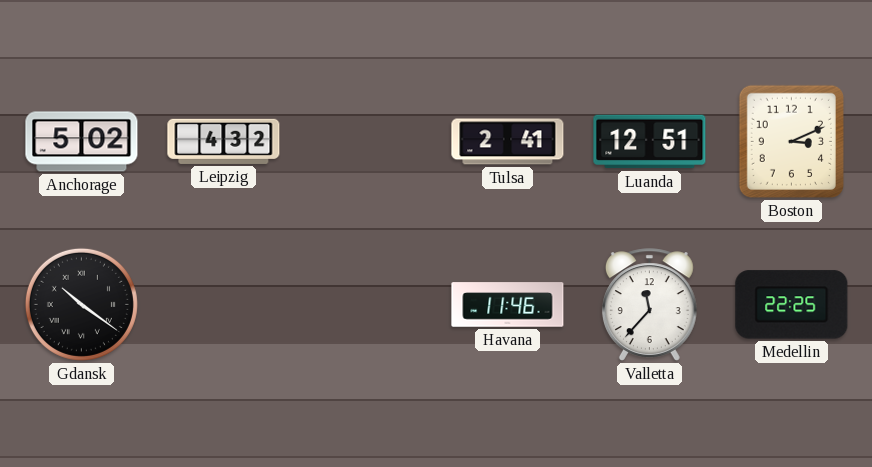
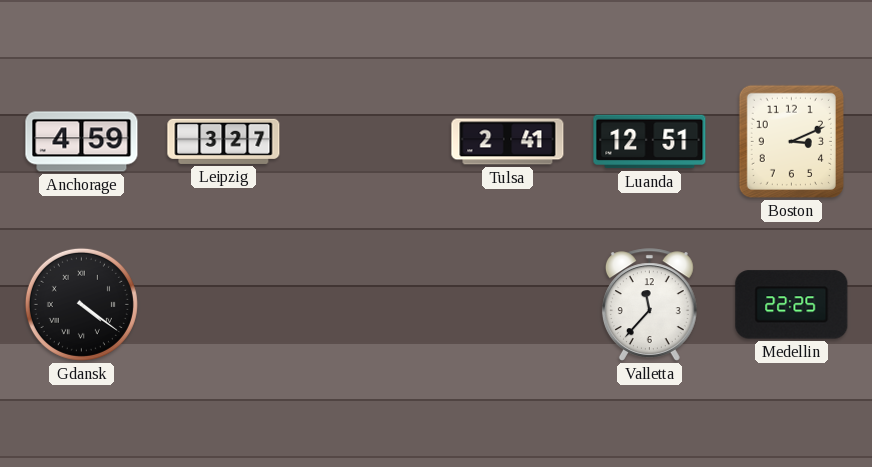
Anchorage: 5:02 -> 4:59
Leipzig: 4:32 -> 3:27
Gdansk: 10:21 -> 4:21
Havana: 11:46 -> none
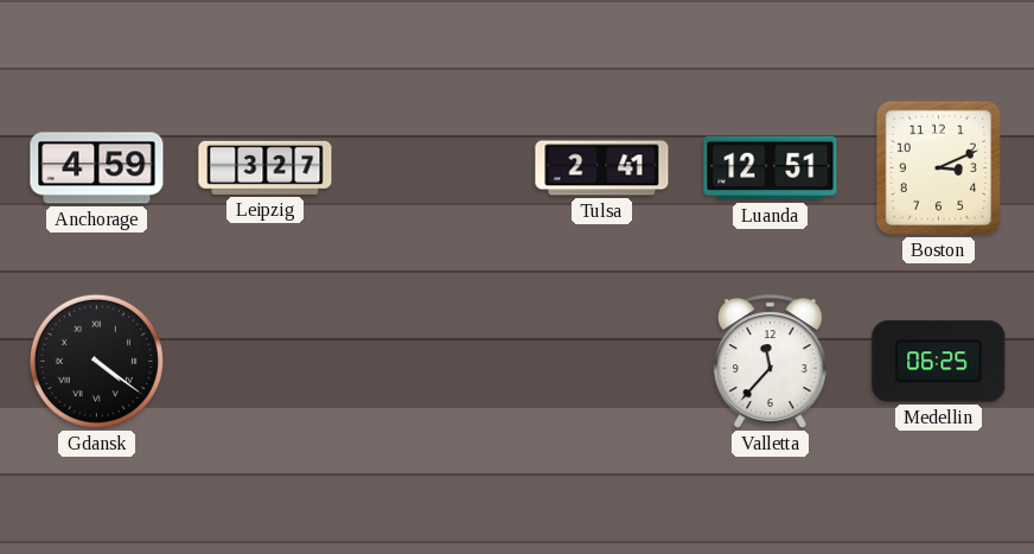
Medellin: 22:25 -> 06:25
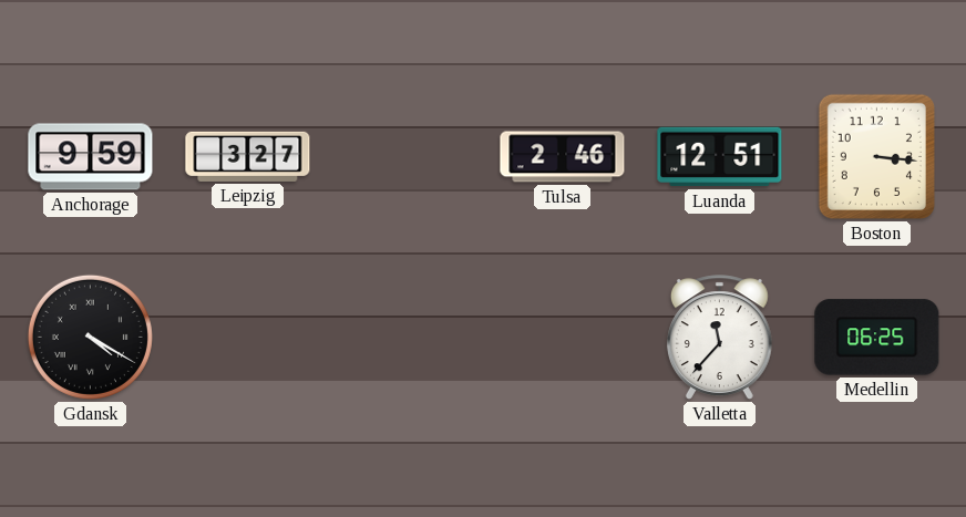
Anchorage: 4:59 -> 9:59
Tulsa: 2:41 -> 2:46
Boston: 3:11 -> 3:16
Gdansk: 4:21 -> 4:20
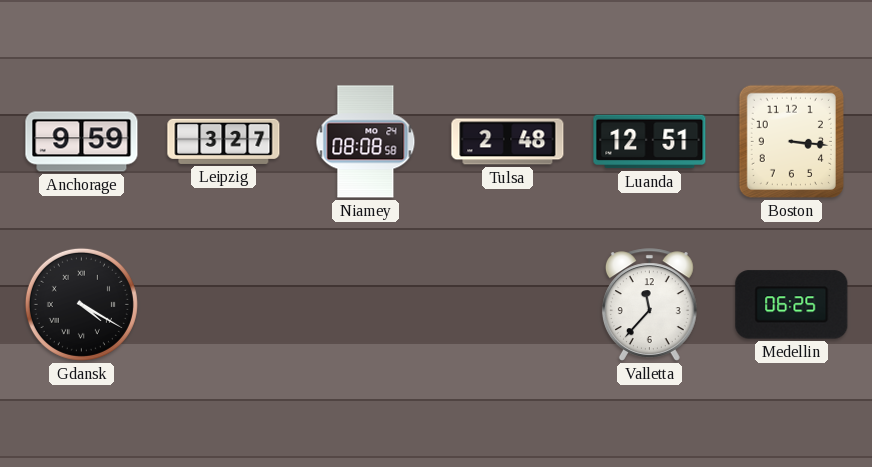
Niamey: none -> 08:08
Tulsa: 2:46 -> 2:48
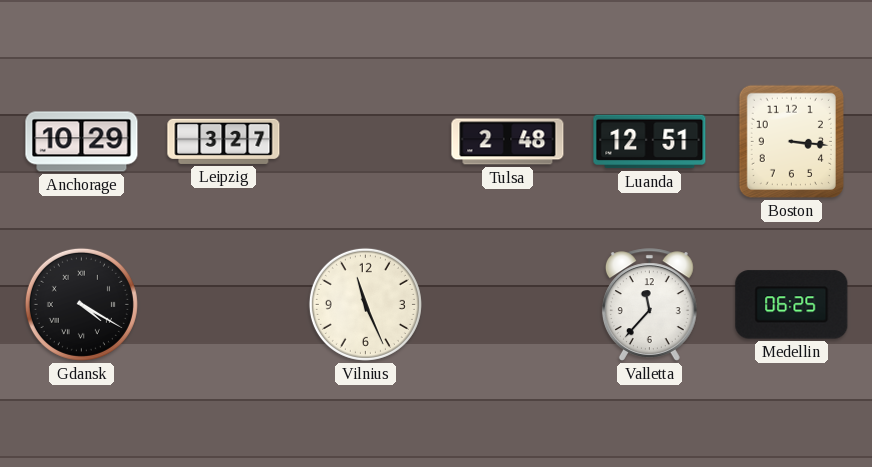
Anchorage: 9:59 -> 10:29
Niamey: 08:08 -> none
Vilnius: none -> 11:26
